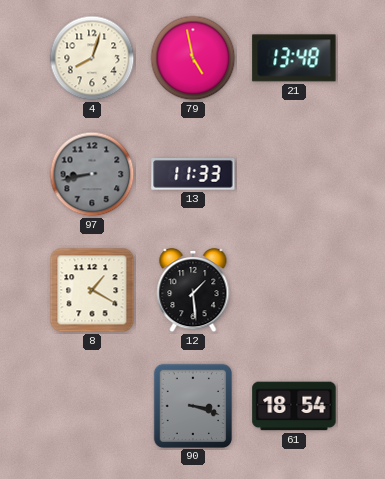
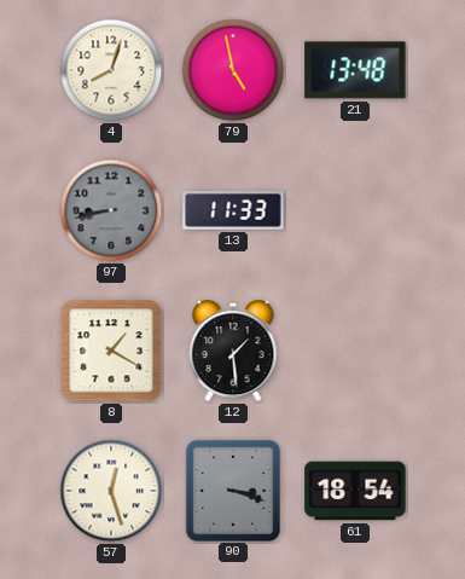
57: none -> 12:27
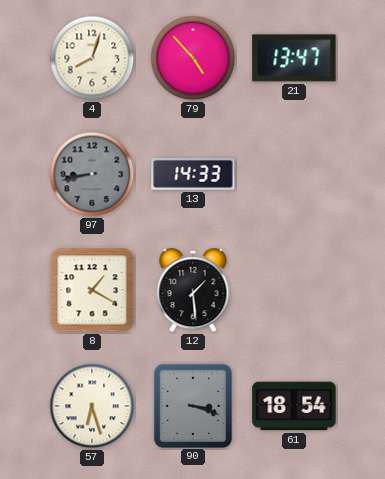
79: 4:58 -> 4:53
21: 13:48 -> 13:47
13: 11:33 -> 14:33
57: 12:27 -> 6:27
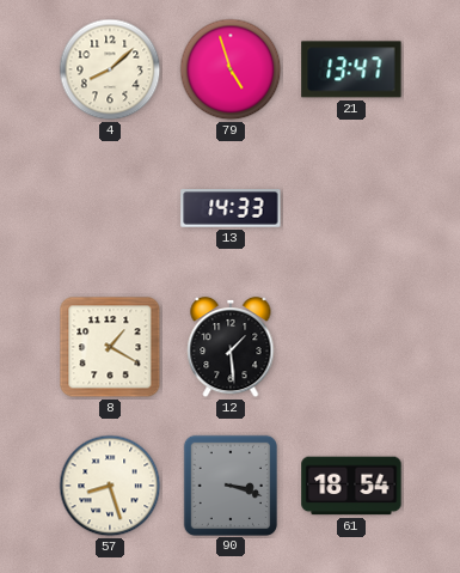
4: 8:03 -> 8:08
79: 4:53 -> 4:57
97: 8:43 -> none
57: 6:27 -> 8:27
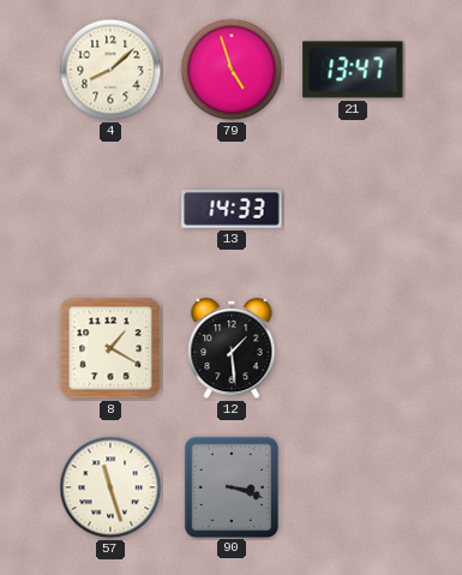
57: 8:27 -> 11:27
61: 18:54 -> none
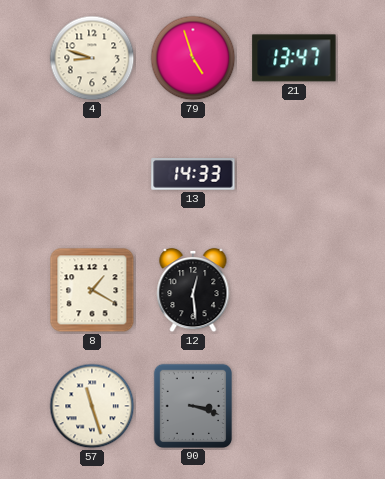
4: 8:08 -> 8:48
12: 1:29 -> 12:29
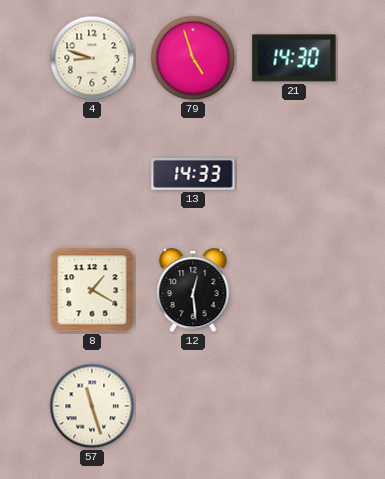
21: 13:47 -> 14:30
90: 3:18 -> none
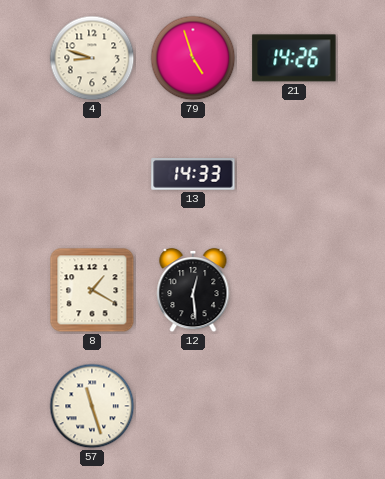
21: 14:30 -> 14:26
